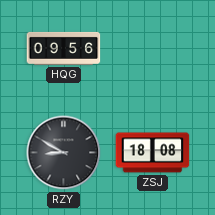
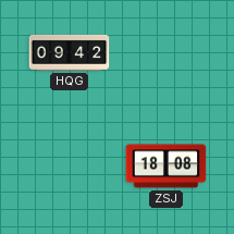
HQG: 09:56 -> 09:42
RZY: 8:50 -> none
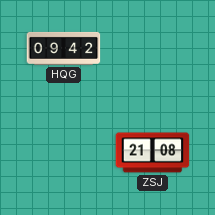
ZSJ: 18:08 -> 21:08
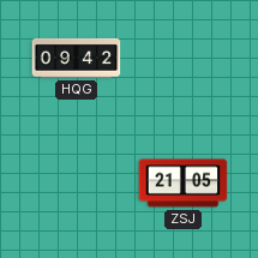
ZSJ: 21:08 -> 21:05
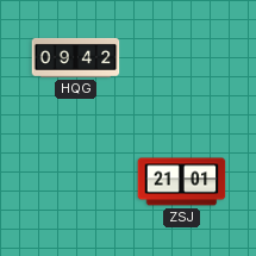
ZSJ: 21:05 -> 21:01
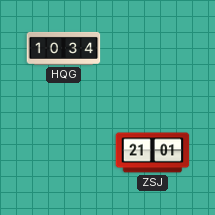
HQG: 09:42 -> 10:34
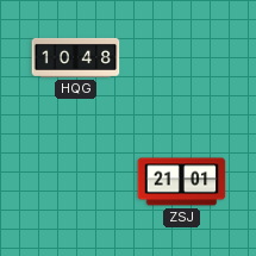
HQG: 10:34 -> 10:48
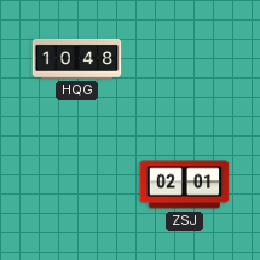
ZSJ: 21:01 -> 02:01
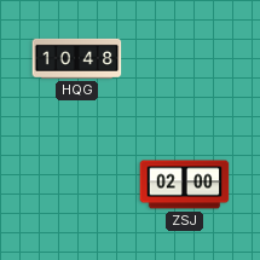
ZSJ: 02:01 -> 02:00
